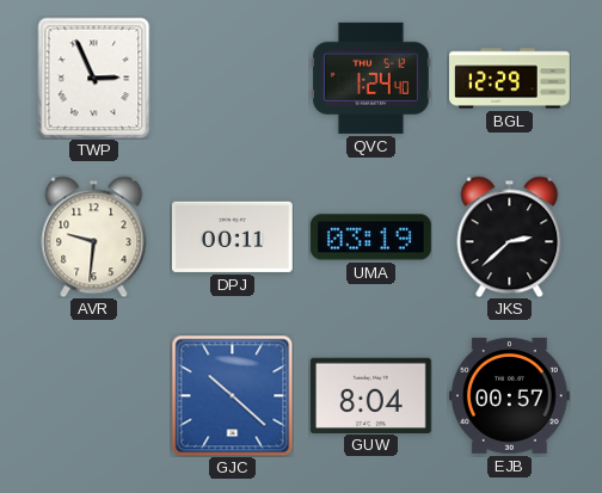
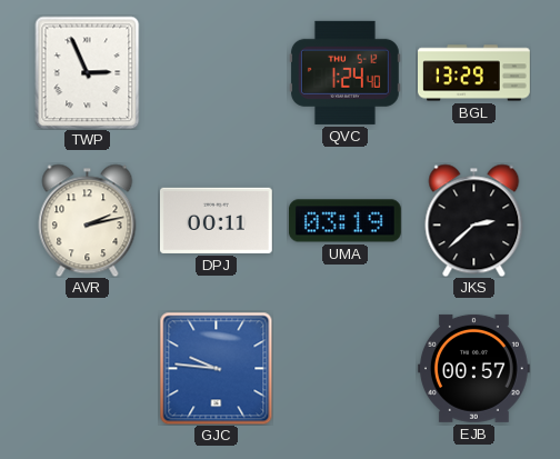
BGL: 12:29 -> 13:29
AVR: 9:31 -> 2:13
GJC: 10:22 -> 9:46
GUW: 8:04 -> none
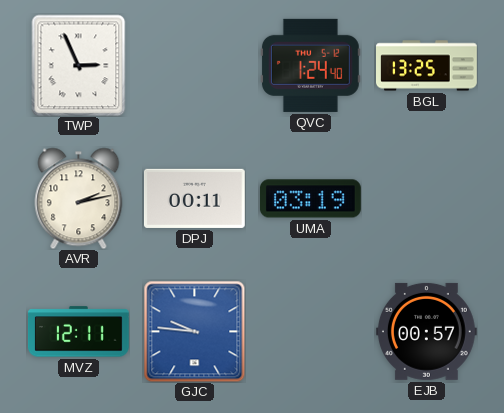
BGL: 13:29 -> 13:25
JKS: 2:38 -> none
MVZ: none -> 12:11
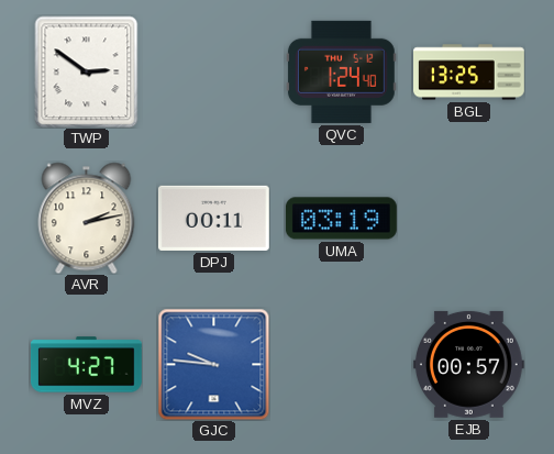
TWP: 2:56 -> 2:51
MVZ: 12:11 -> 4:27
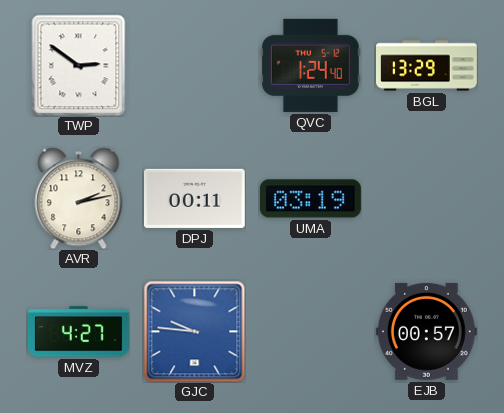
BGL: 13:25 -> 13:29
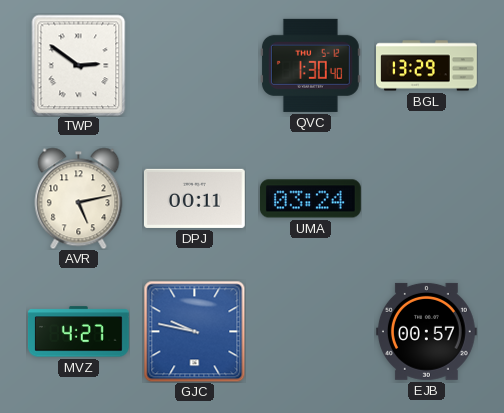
QVC: 1:24 -> 1:30
AVR: 2:13 -> 5:13
UMA: 03:19 -> 03:24
GJC: 9:46 -> 9:47
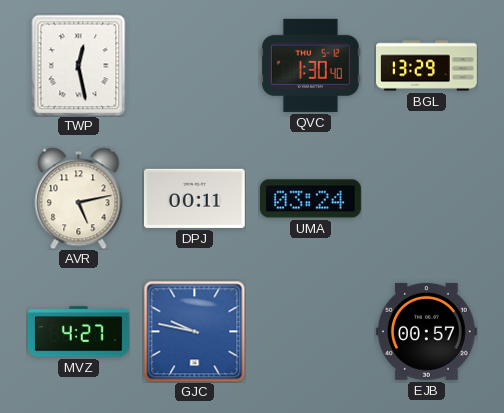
TWP: 2:51 -> 12:28
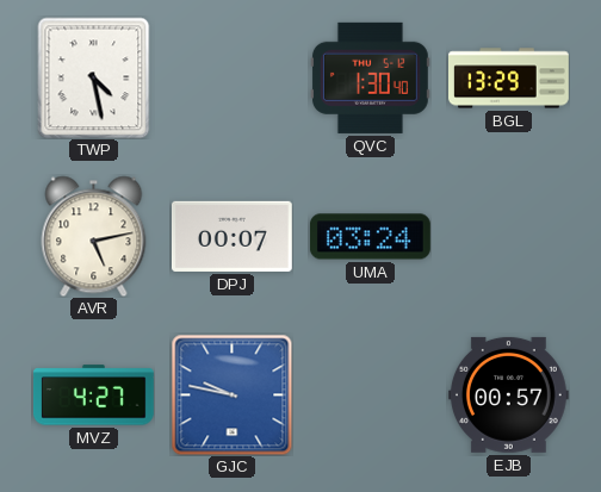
TWP: 12:28 -> 4:28
DPJ: 00:11 -> 00:07
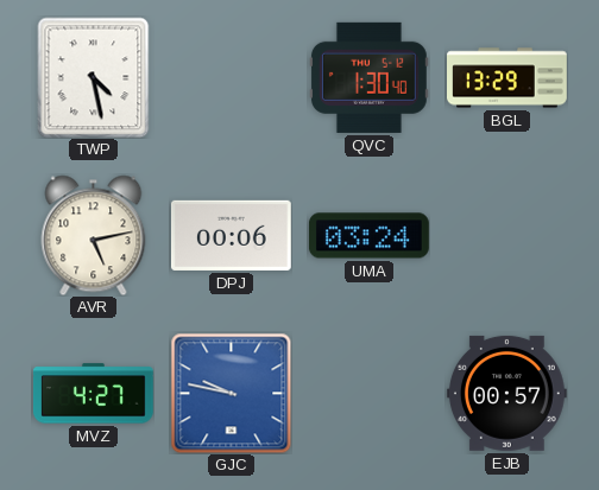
DPJ: 00:07 -> 00:06
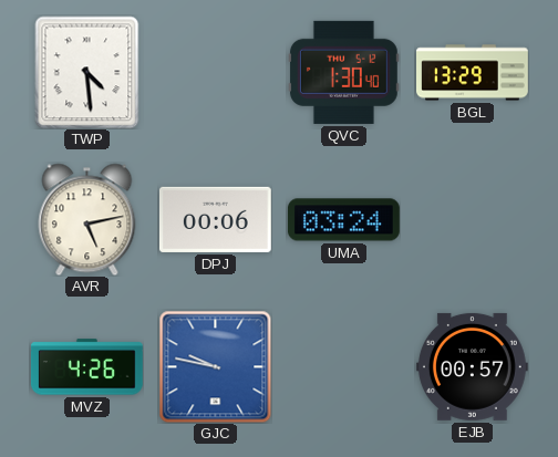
TWP: 4:28 -> 4:29
MVZ: 4:27 -> 4:26
